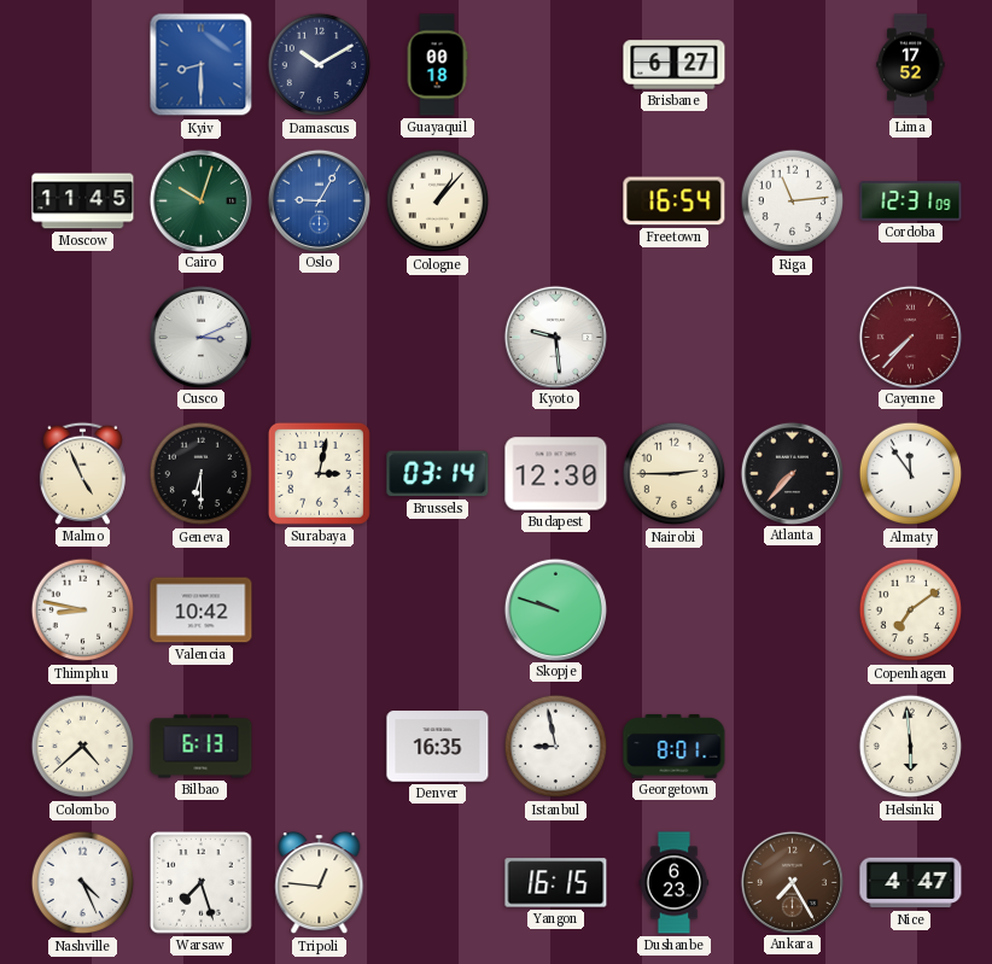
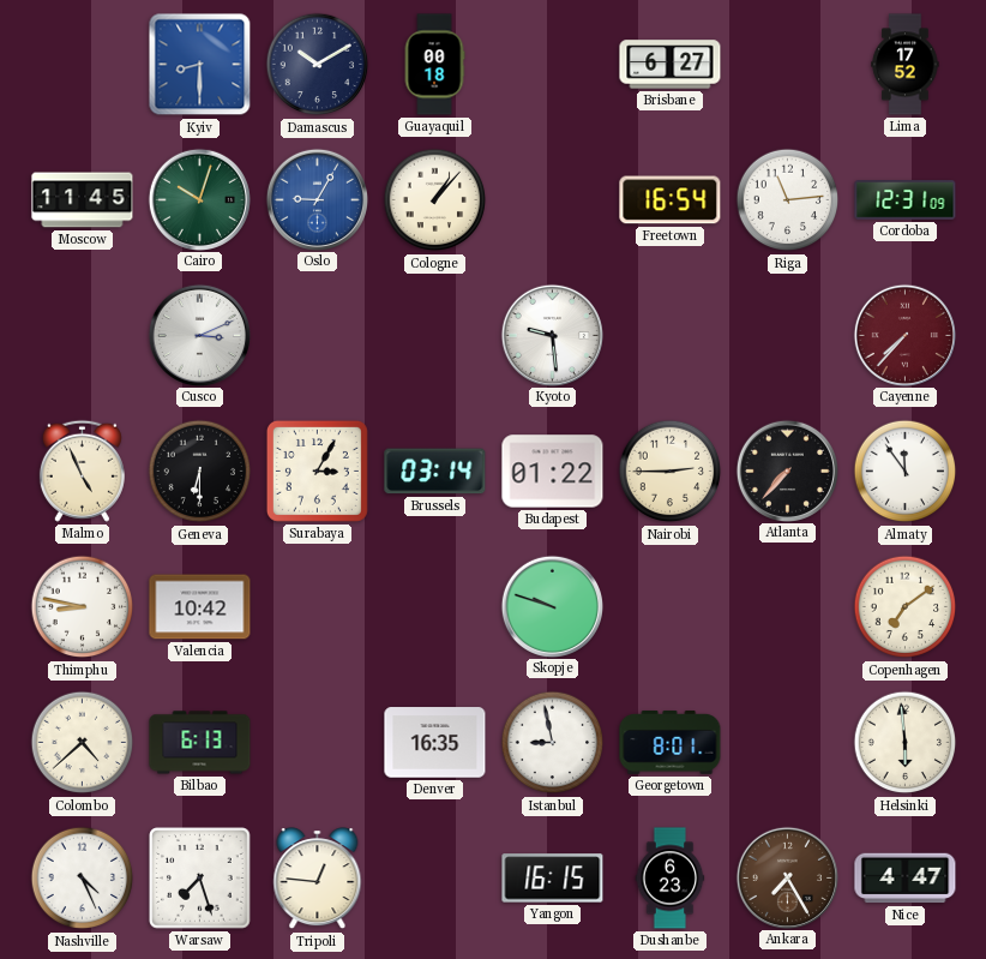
Surabaya: 3:02 -> 3:05
Budapest: 12:30 -> 01:22
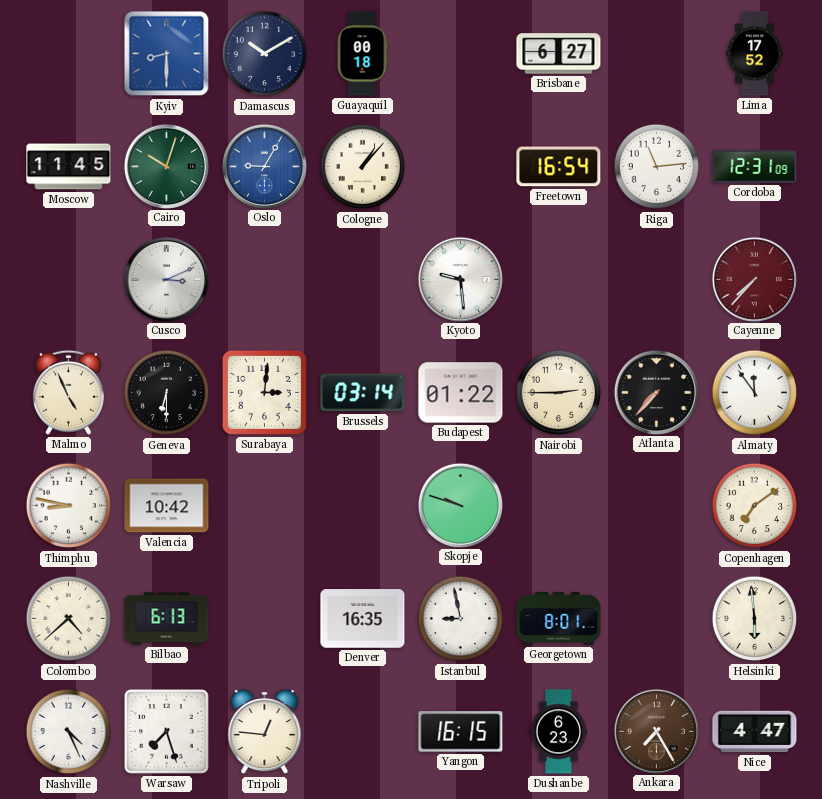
Surabaya: 3:05 -> 3:01
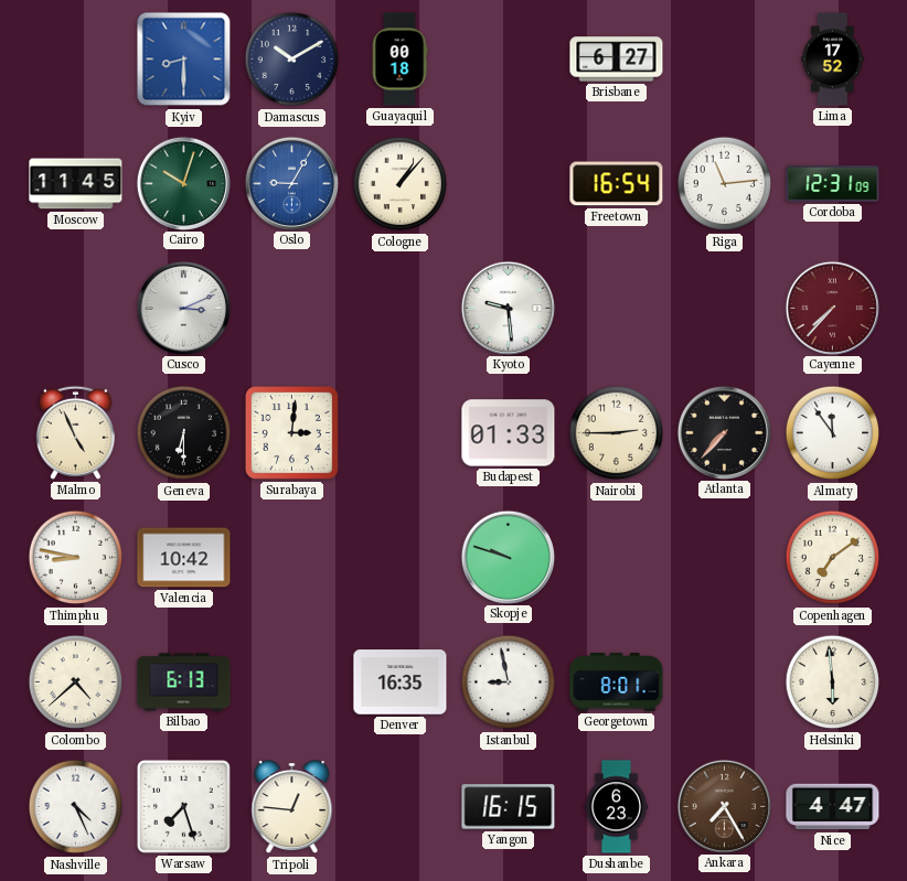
Brussels: 03:14 -> none
Budapest: 01:22 -> 01:33
